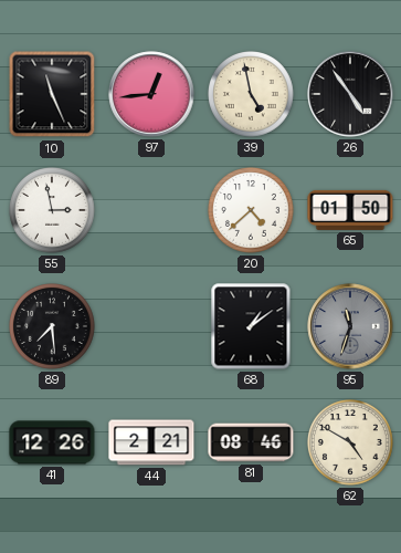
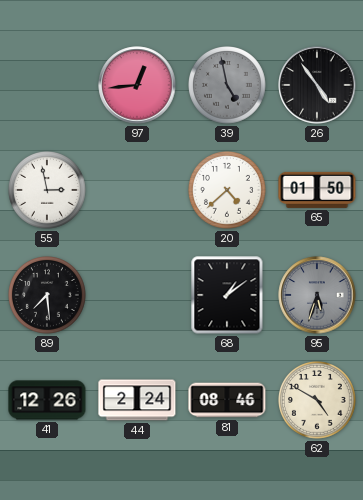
10: 11:26 -> none
39 dial: cream -> grey
95: 11:33 -> 5:33
44: 2:21 -> 2:24
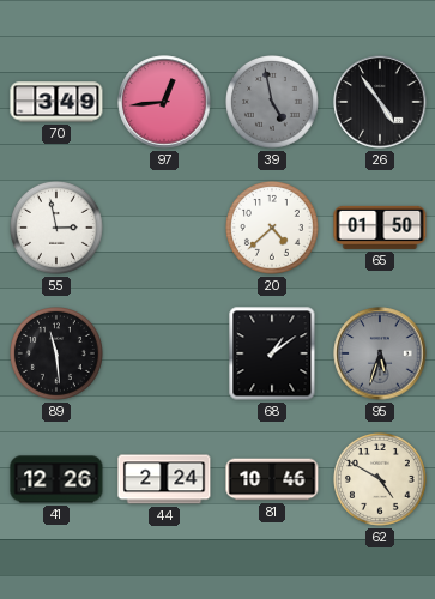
70: none -> 3:49
89: 7:29 -> 11:29
81: 08:46 -> 10:46
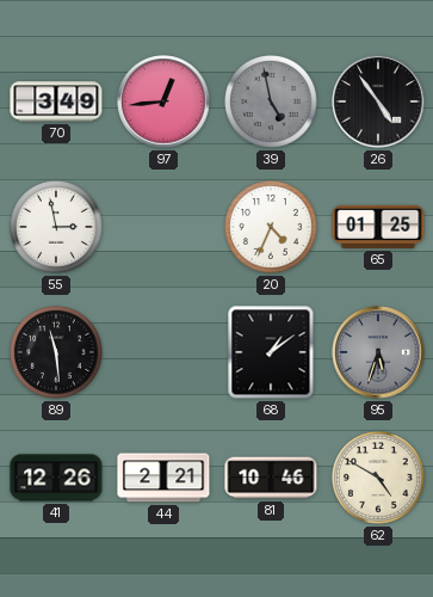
20: 4:38 -> 4:34
65: 01:50 -> 01:25
44: 2:24 -> 2:21
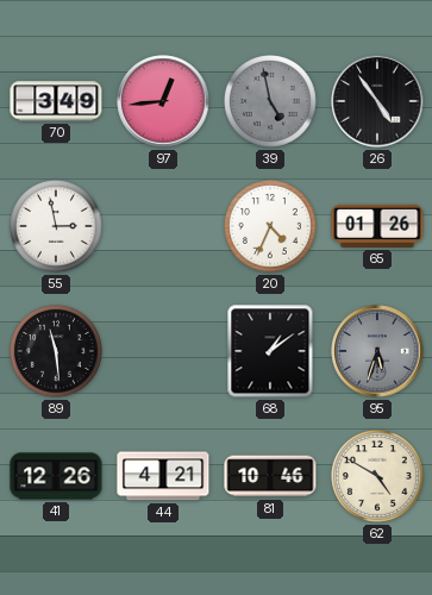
65: 01:25 -> 01:26
44: 2:21 -> 4:21
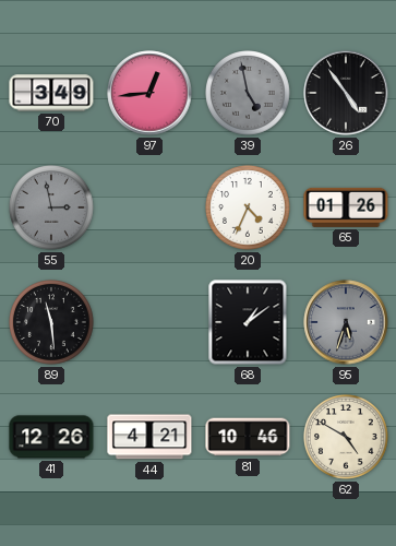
55 dial: white -> grey
